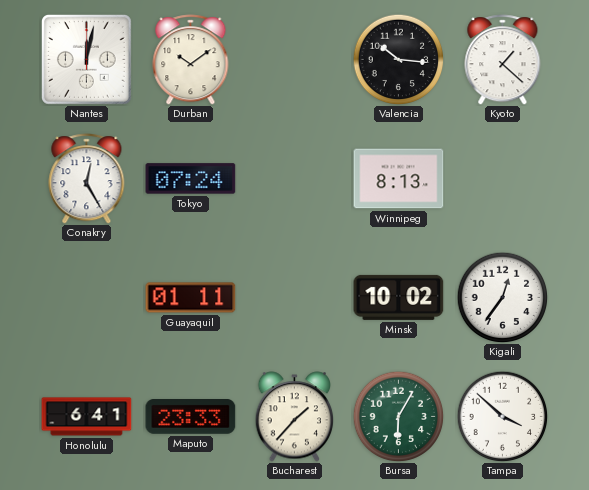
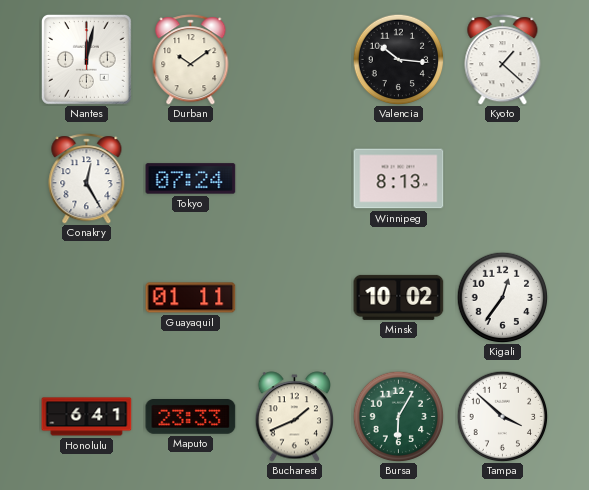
Bucharest: 1:37 -> 1:41
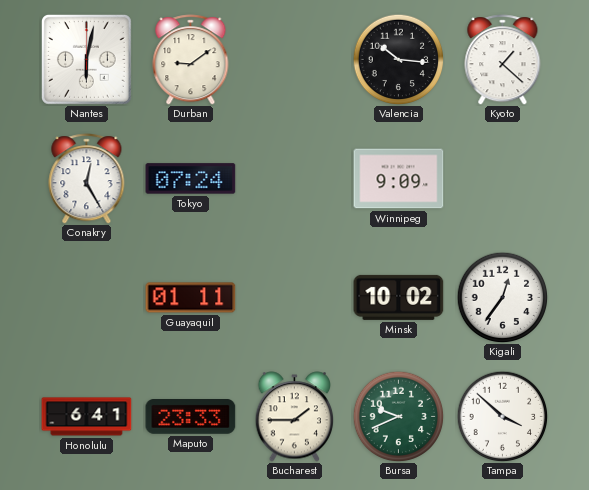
Nantes: 12:02 -> 6:02
Durban: 10:09 -> 9:09
Winnipeg: 8:13 -> 9:09
Bucharest: 1:41 -> 1:45
Bursa: 6:05 -> 9:41
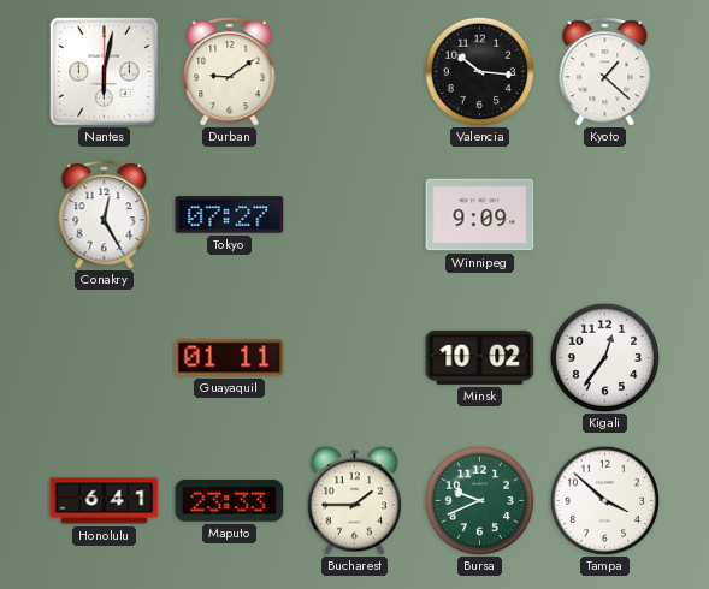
Tokyo: 07:24 -> 07:27
